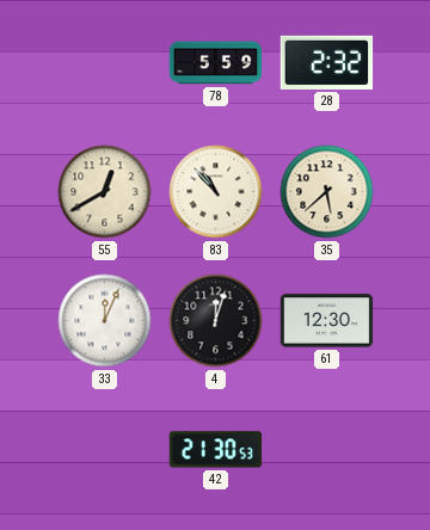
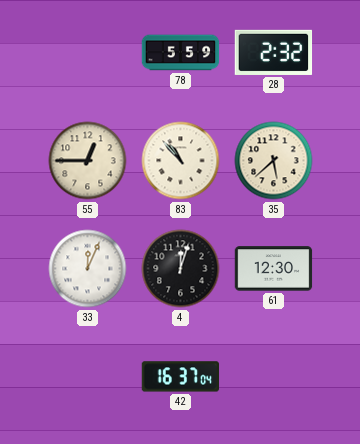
55: 12:40 -> 12:45
42: 21:30 -> 16:37
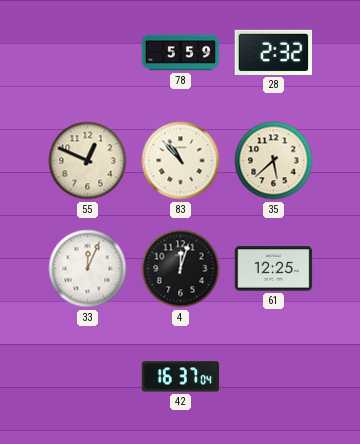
55: 12:45 -> 12:49
61: 12:30 -> 12:25
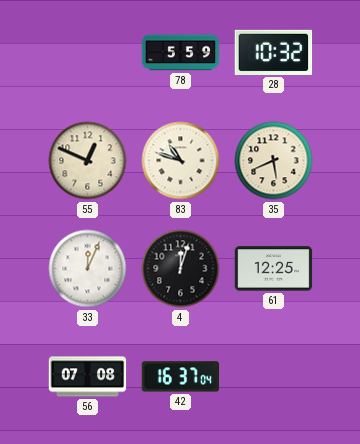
28: 2:32 -> 10:32
83: 10:53 -> 10:48
35: 5:38 -> 5:41
56: none -> 07:08
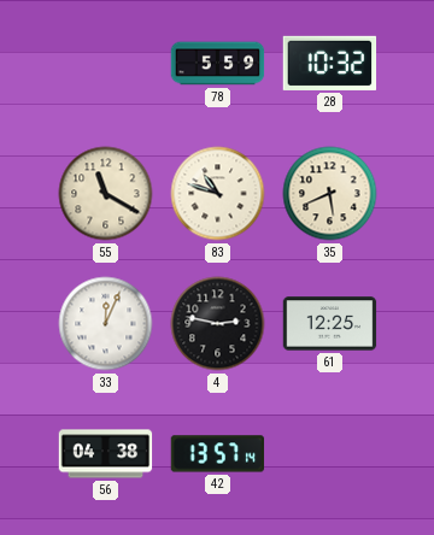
55: 12:49 -> 11:20
4: 12:03 -> 2:47
56: 07:08 -> 04:38
42: 16:37 -> 13:57
